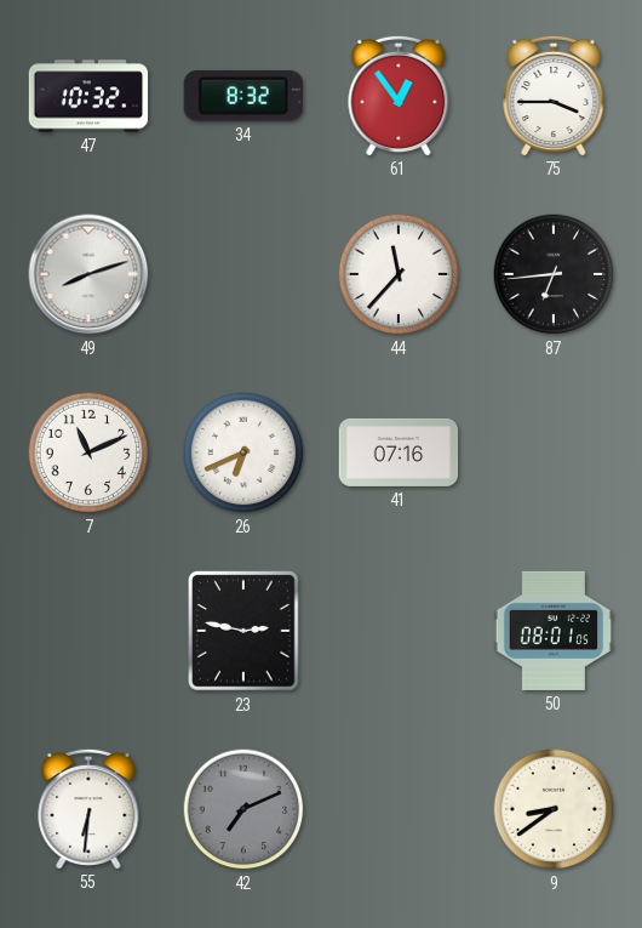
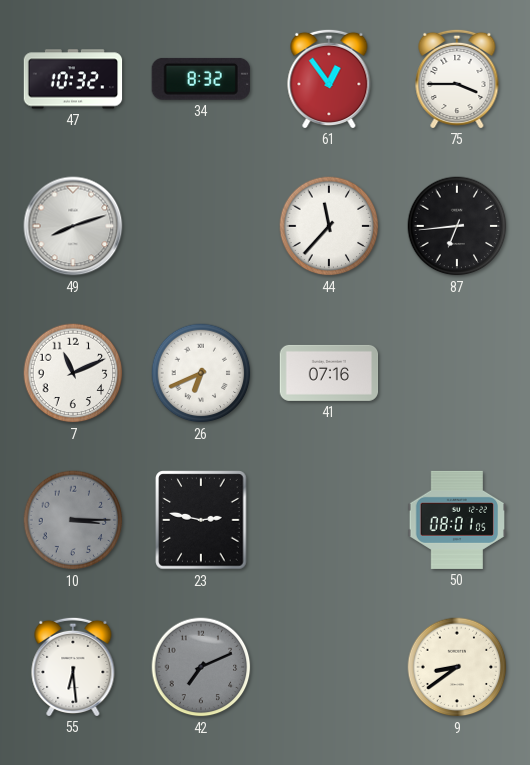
10: none -> 3:15
55: 6:31 -> 6:29
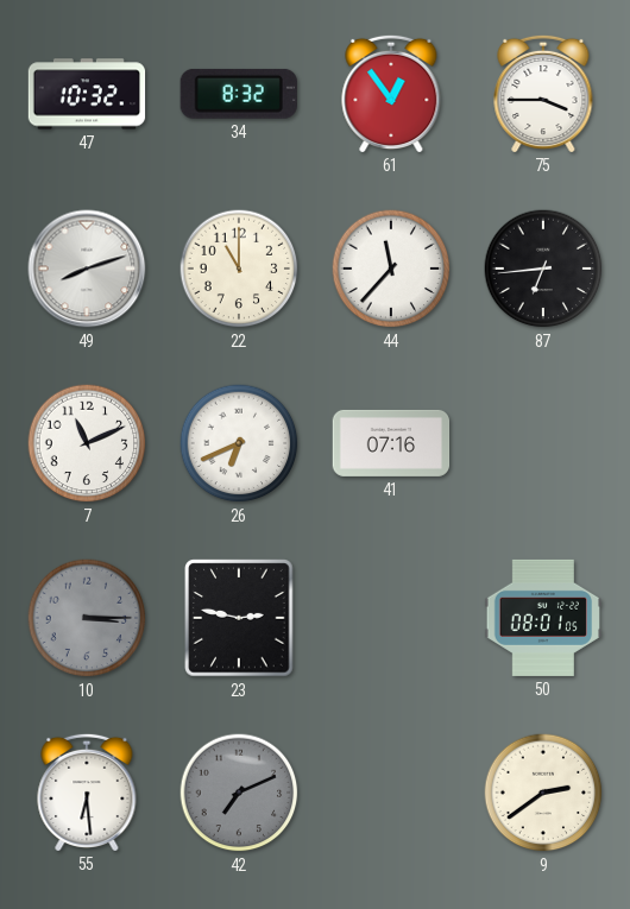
22: none -> 11:00
9: 8:39 -> 2:39
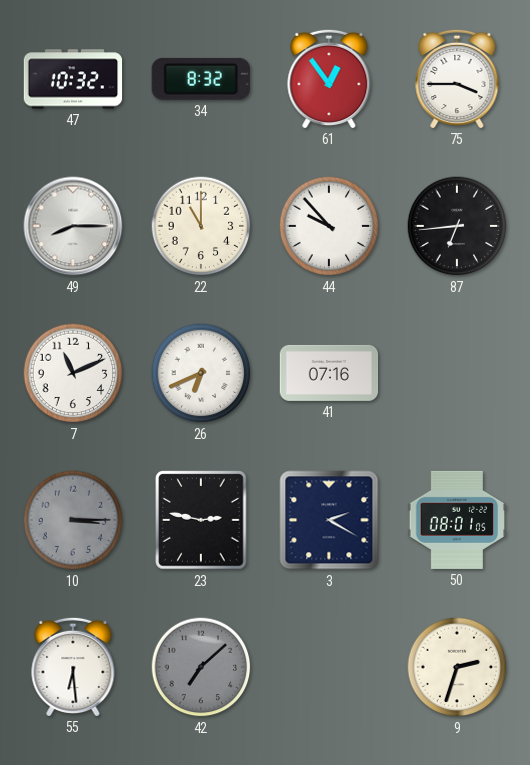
49: 8:12 -> 8:15
44: 11:37 -> 9:53
3: none -> 2:20
42: 7:11 -> 7:08
9: 2:39 -> 2:33
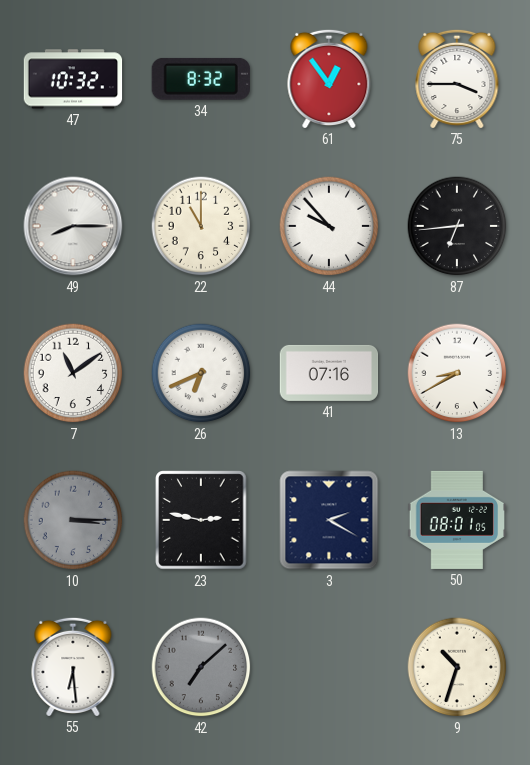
7: 11:11 -> 11:09
13: none -> 8:40
9: 2:33 -> 10:33
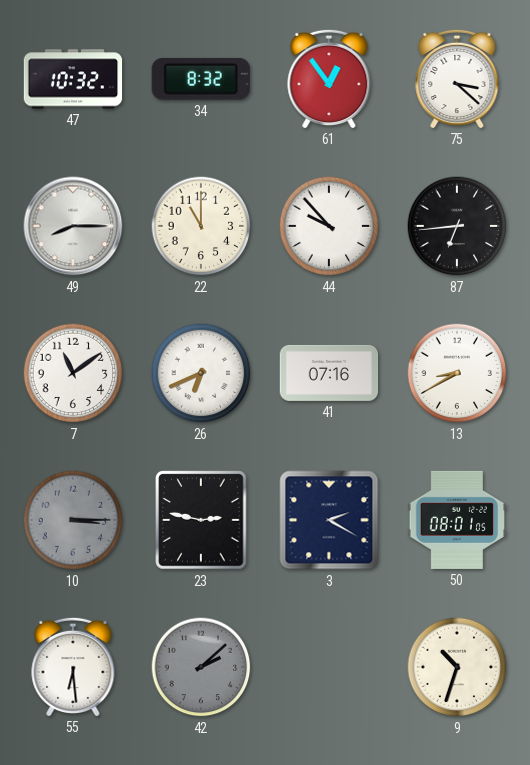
75: 3:45 -> 3:22
42: 7:08 -> 2:08
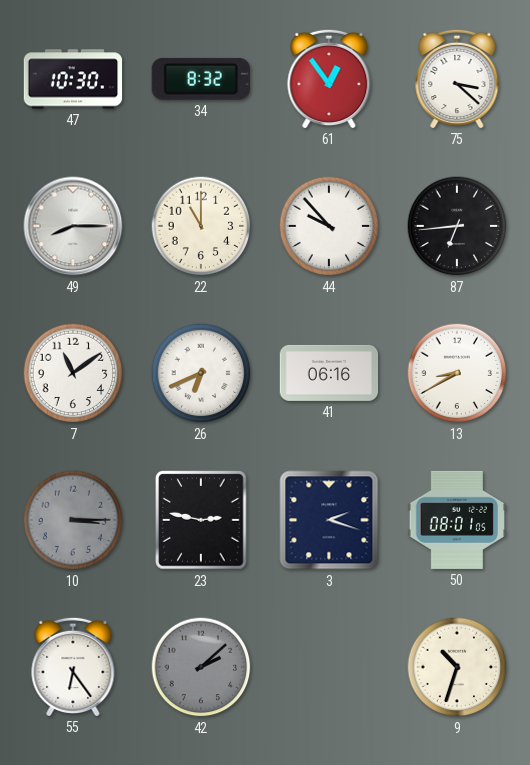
47: 10:32 -> 10:30
41: 07:16 -> 06:16
3: 2:20 -> 2:18
55: 6:29 -> 6:24
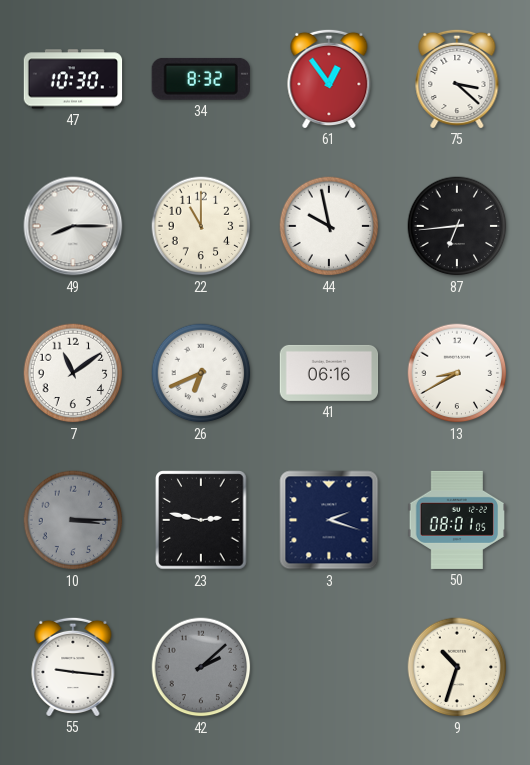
44: 9:53 -> 9:58
55: 6:24 -> 9:16
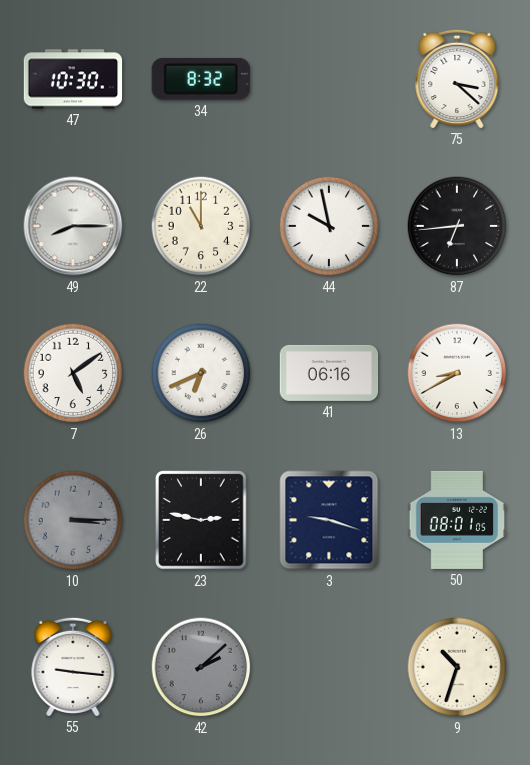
61: 12:54 -> none
7: 11:09 -> 5:09
3: 2:18 -> 9:18
